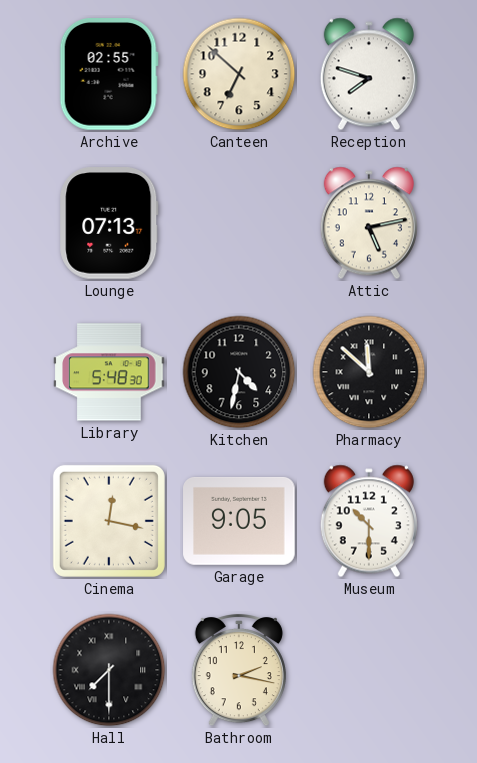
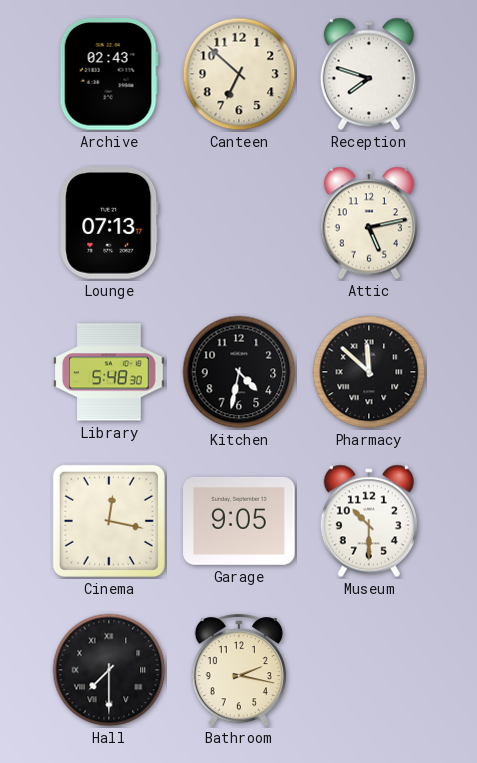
Archive: 02:55 -> 02:43
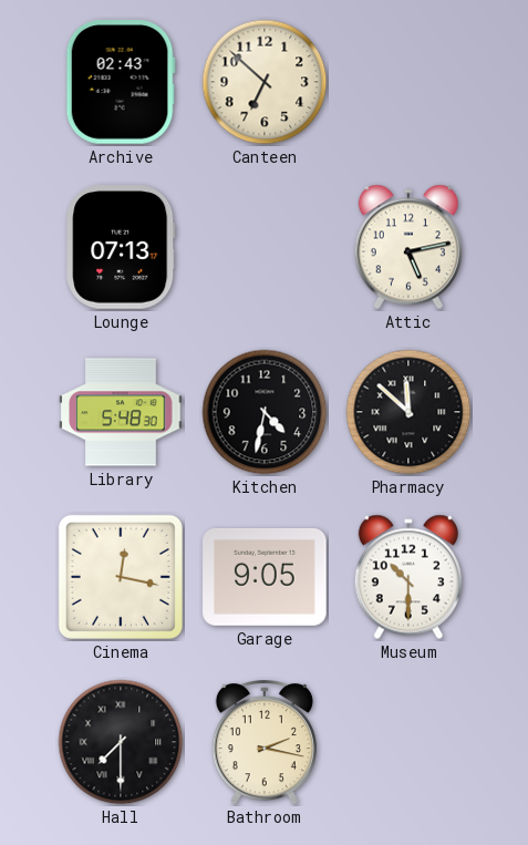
Reception: 7:48 -> none
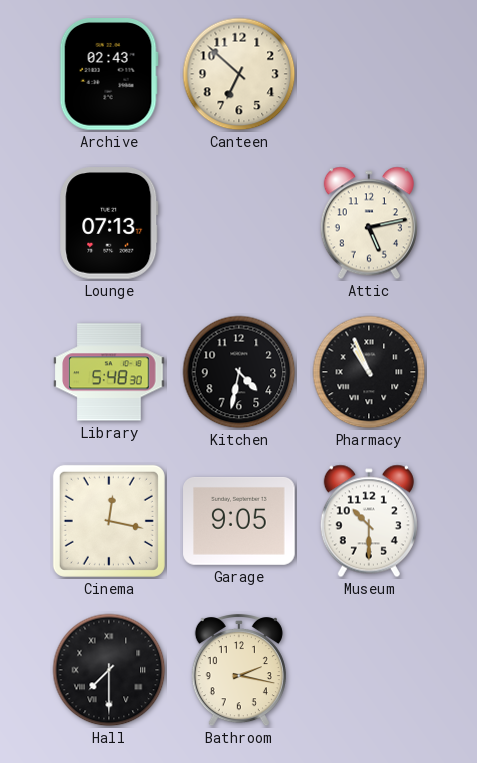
Pharmacy: 11:52 -> 10:56
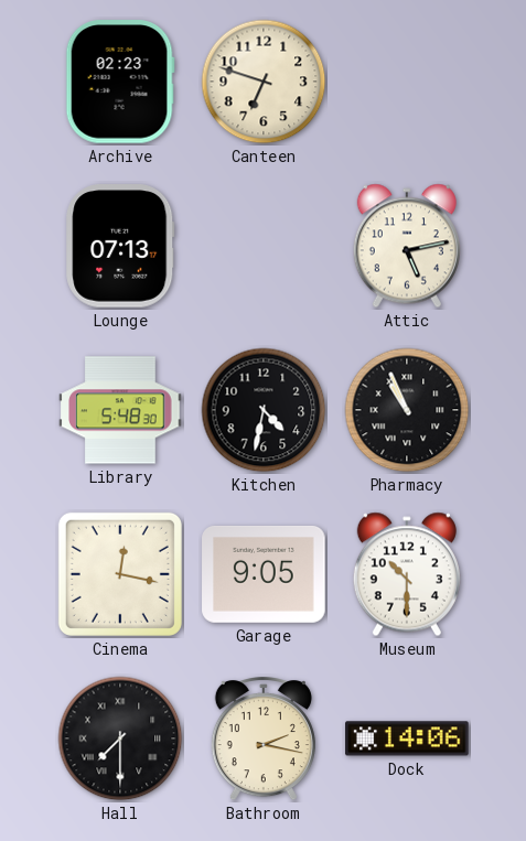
Archive: 02:43 -> 02:23
Canteen: 6:52 -> 6:48
Dock: none -> 14:06
